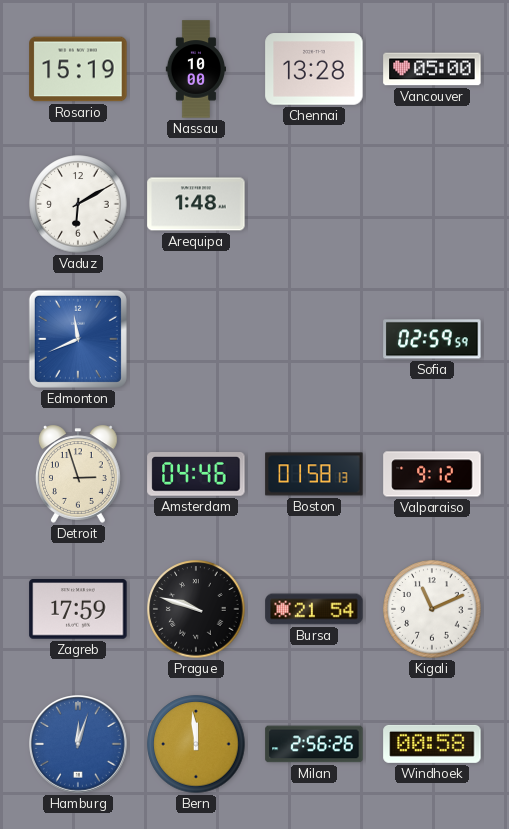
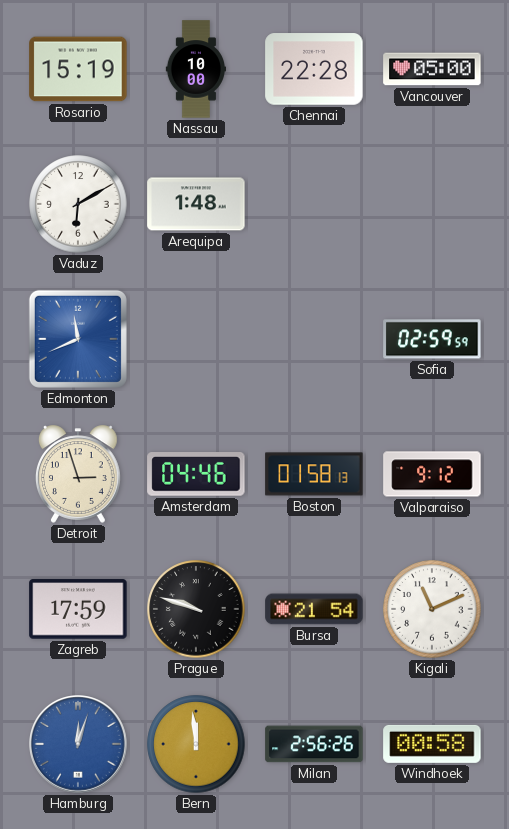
Chennai: 13:28 -> 22:28
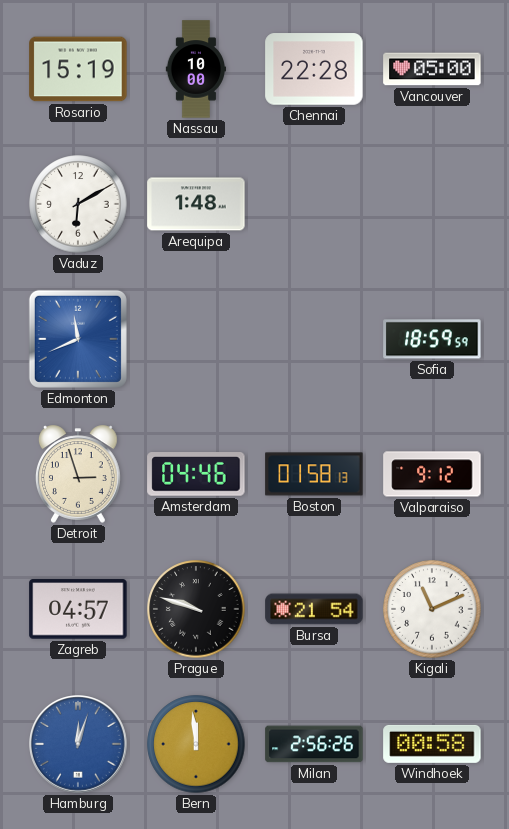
Sofia: 02:59 -> 18:59
Zagreb: 17:59 -> 04:57
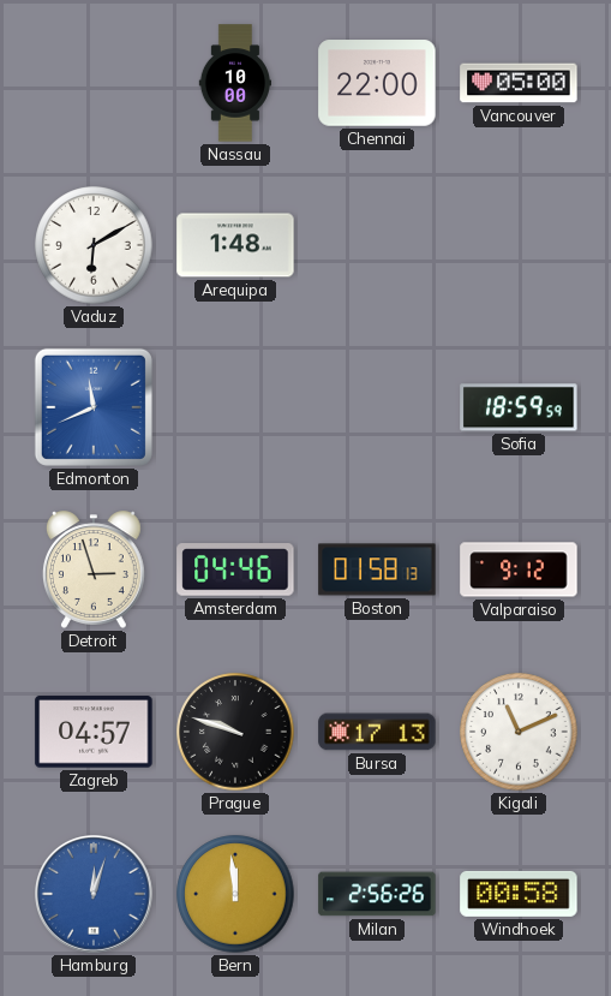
Rosario: 15:19 -> none
Chennai: 22:28 -> 22:00
Bursa: 21:54 -> 17:13
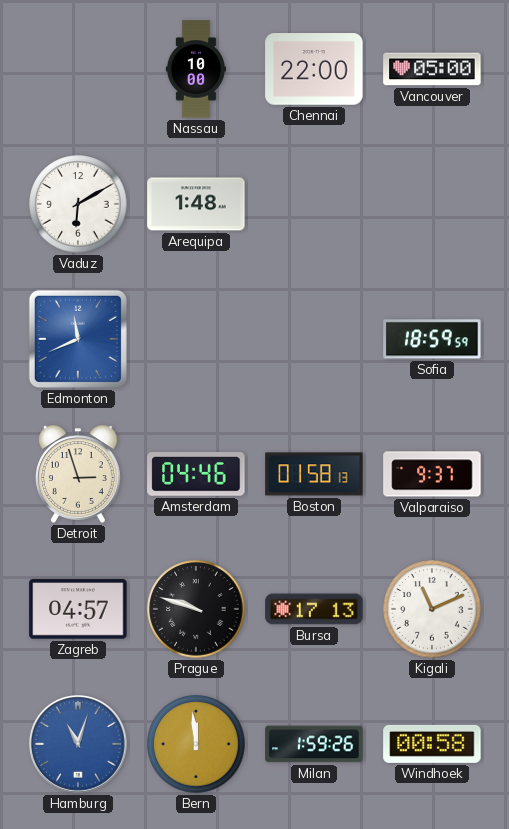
Valparaiso: 9:12 -> 9:37
Hamburg: 12:03 -> 11:03
Milan: 2:56 -> 1:59
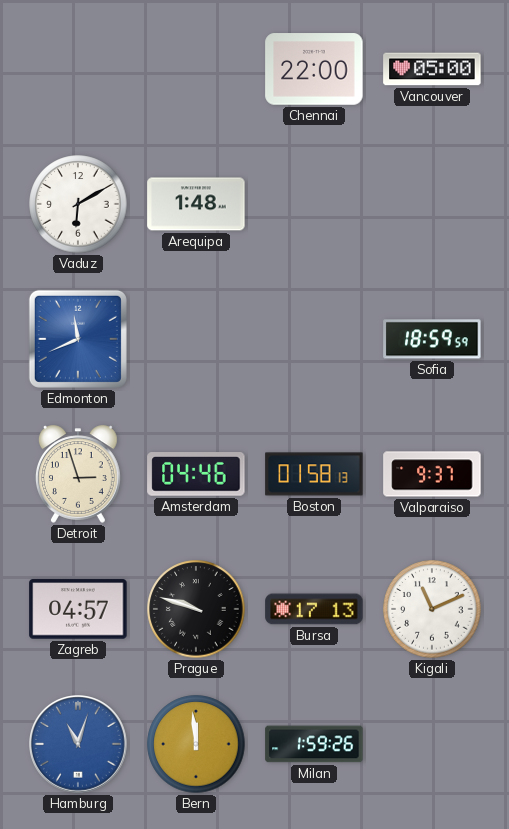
Nassau: 10:00 -> none
Windhoek: 00:58 -> none
